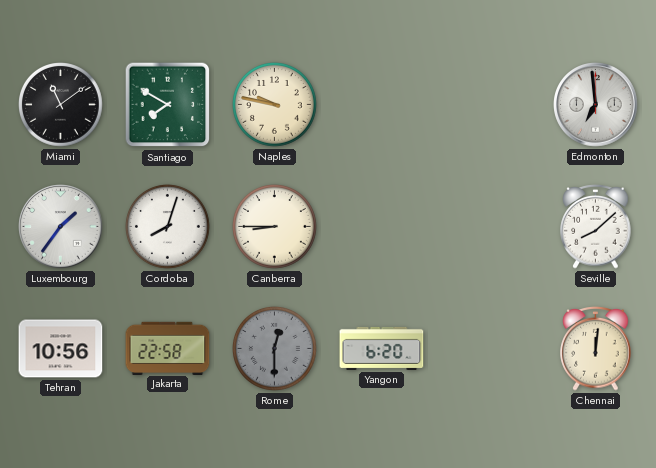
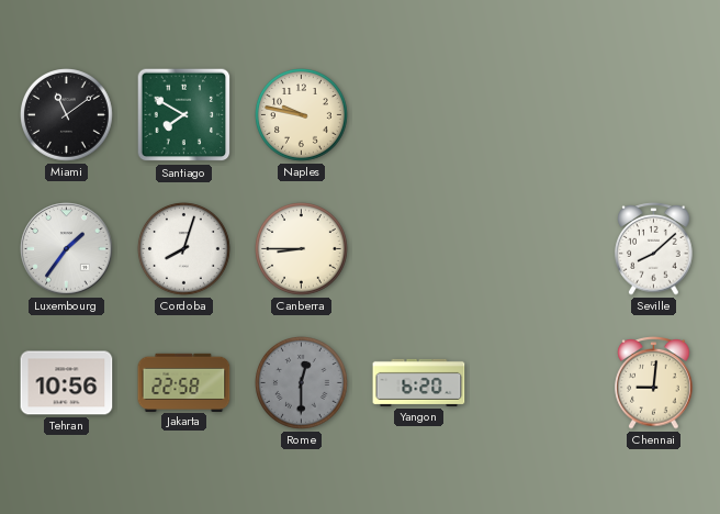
Edmonton: 6:59 -> none
Chennai: 12:01 -> 9:01
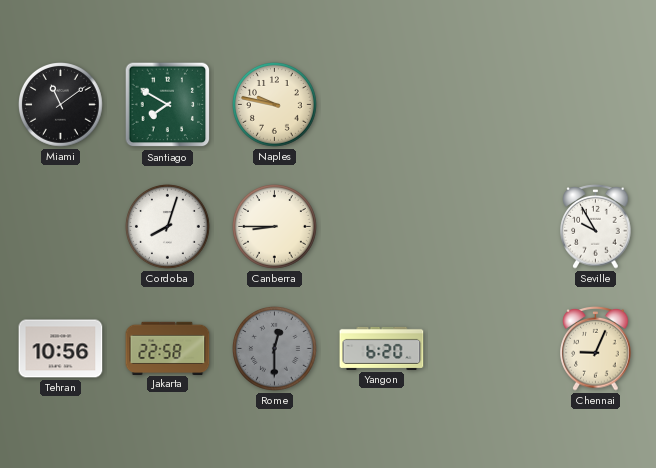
Luxembourg: 1:36 -> none
Seville: 8:08 -> 9:55
Chennai: 9:01 -> 9:04
